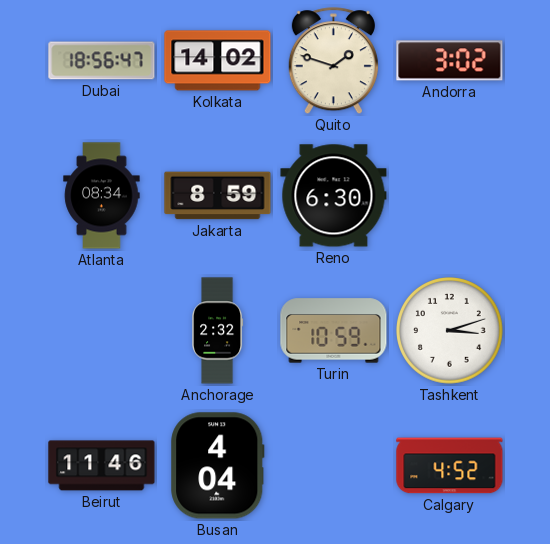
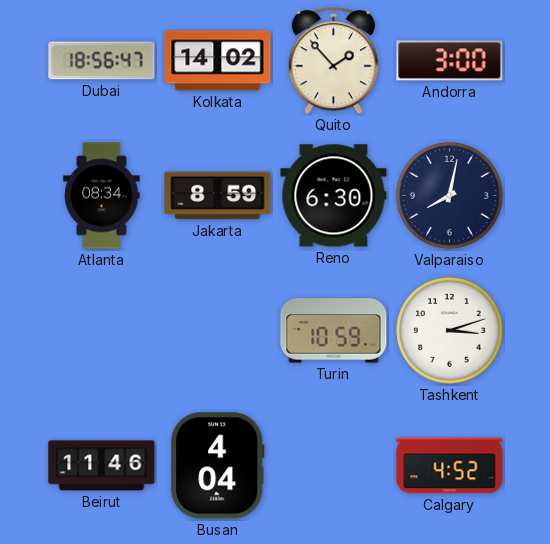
Quito: 1:48 -> 1:53
Andorra: 3:02 -> 3:00
Valparaiso: none -> 8:02
Anchorage: 2:32 -> none
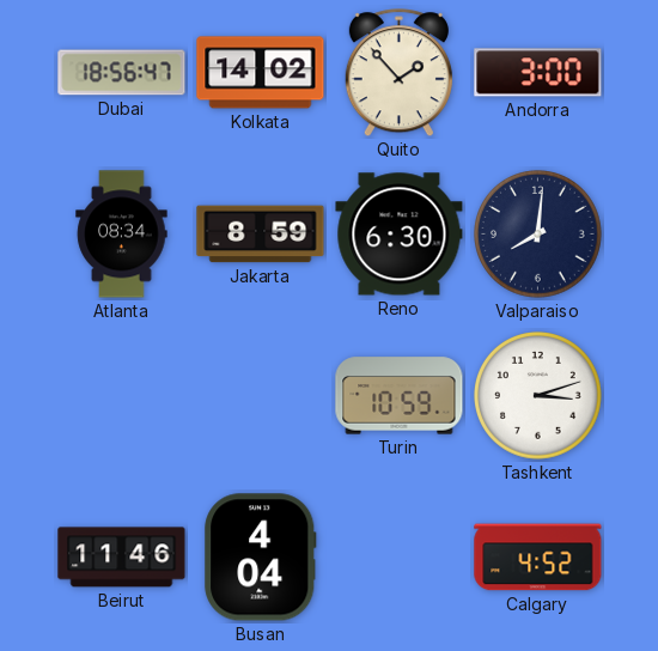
Valparaiso: 8:02 -> 8:01
